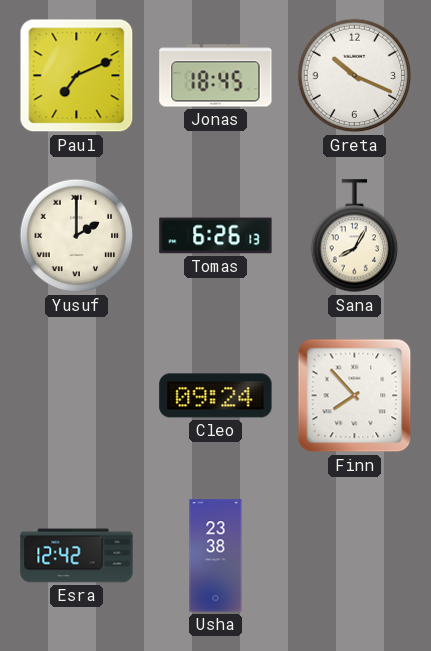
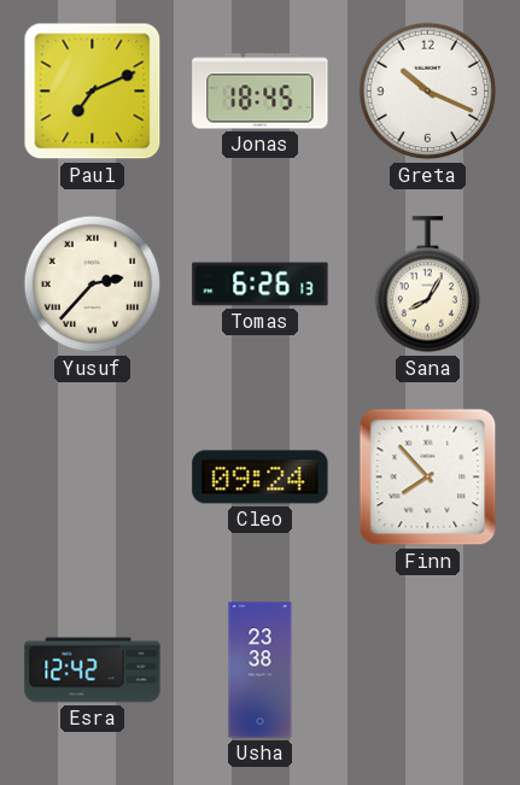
Yusuf: 2:00 -> 2:37
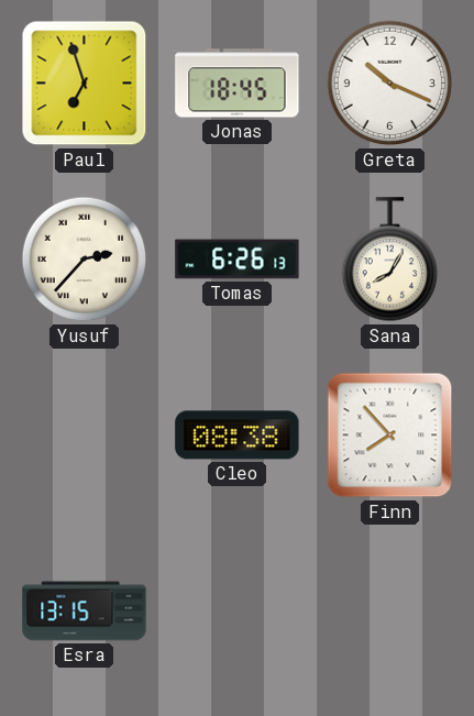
Paul: 7:11 -> 6:57
Cleo: 09:24 -> 08:38
Esra: 12:42 -> 13:15
Usha: 23:38 -> none
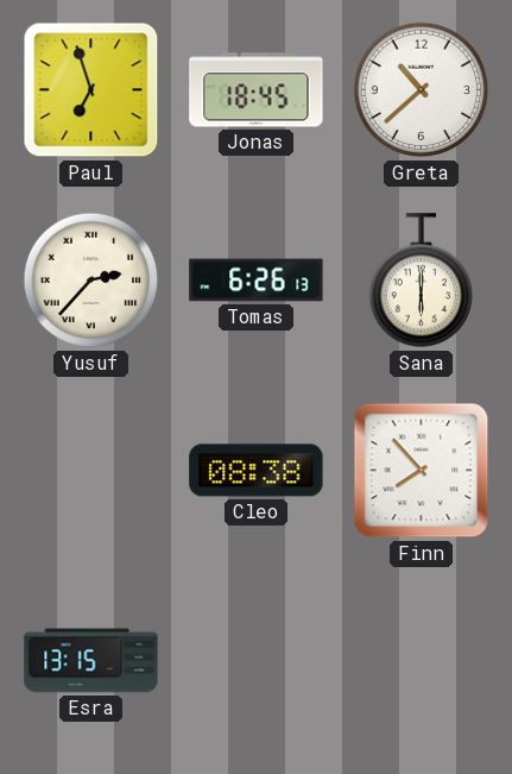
Greta: 10:19 -> 10:38
Sana: 8:05 -> 6:00
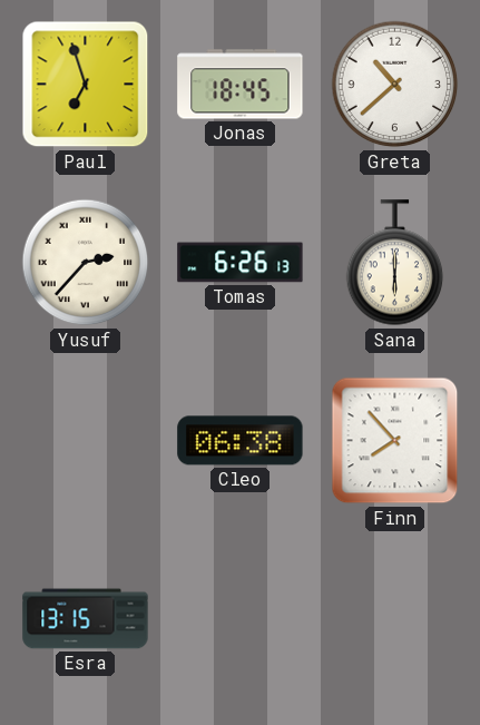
Cleo: 08:38 -> 06:38
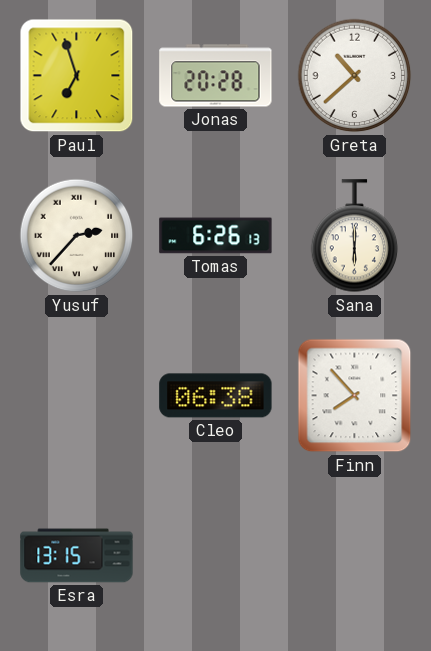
Jonas: 18:45 -> 20:28
